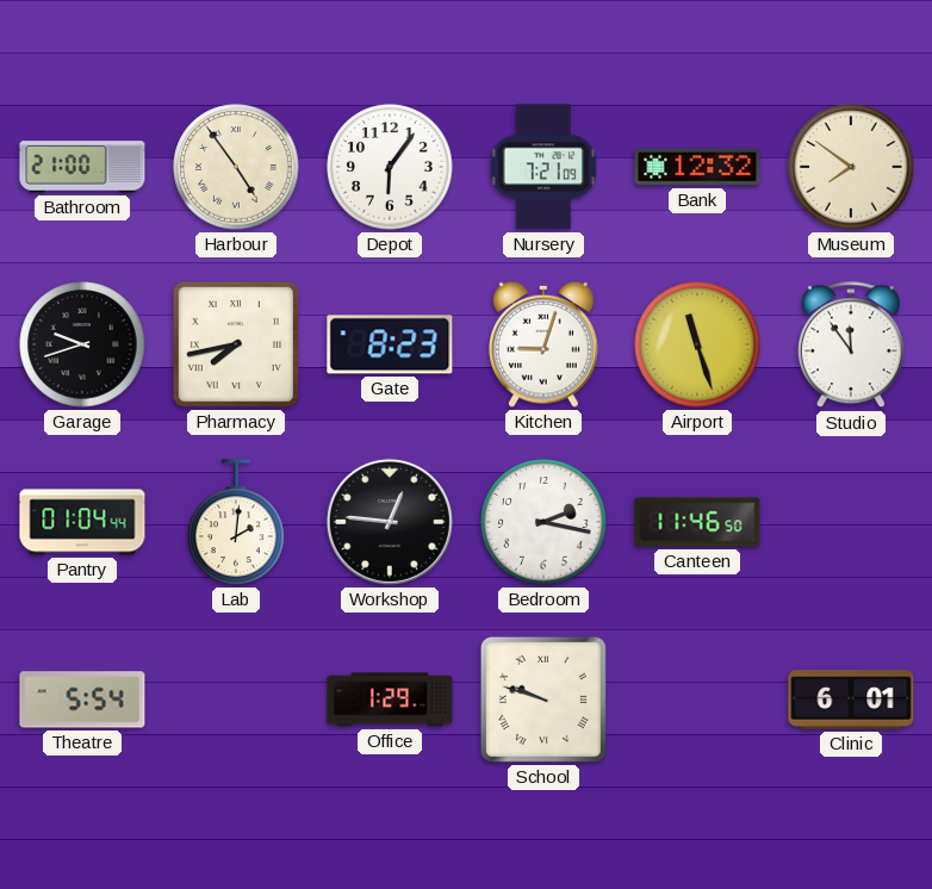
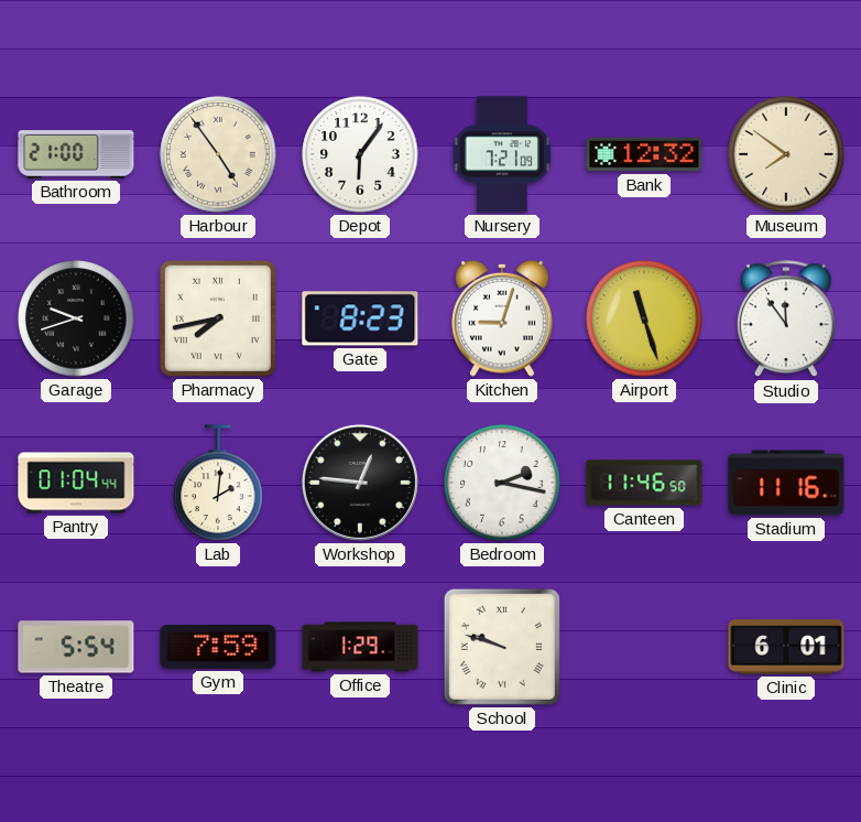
Stadium: none -> 11:16
Gym: none -> 7:59
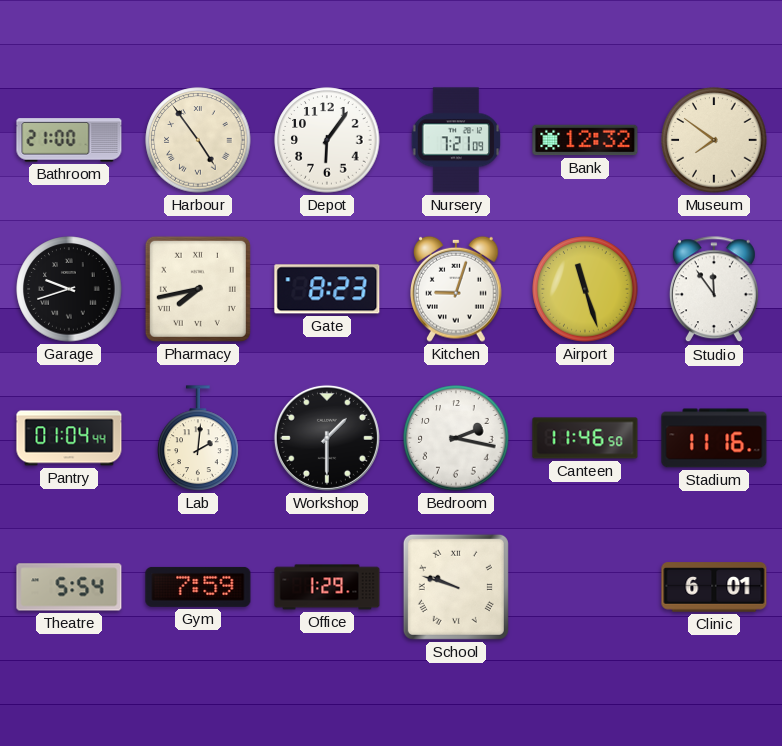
Workshop: 12:46 -> 1:30
